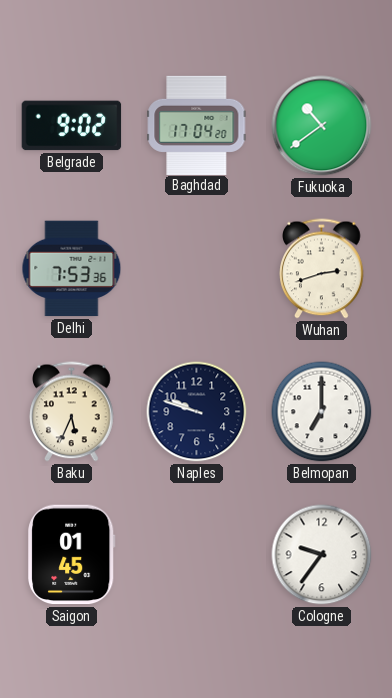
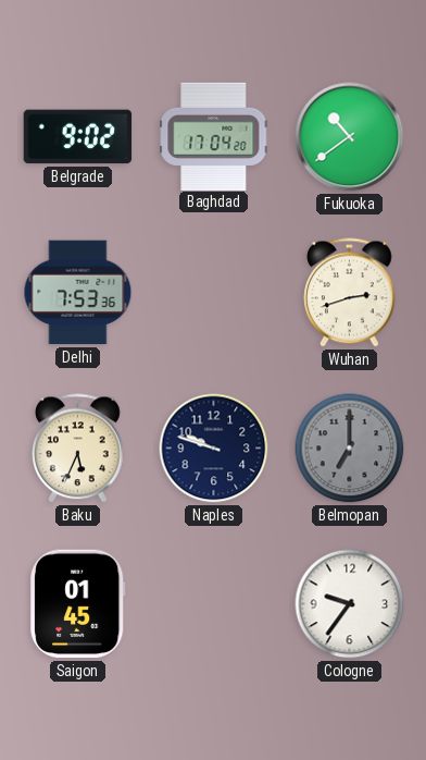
Belmopan dial: white -> grey
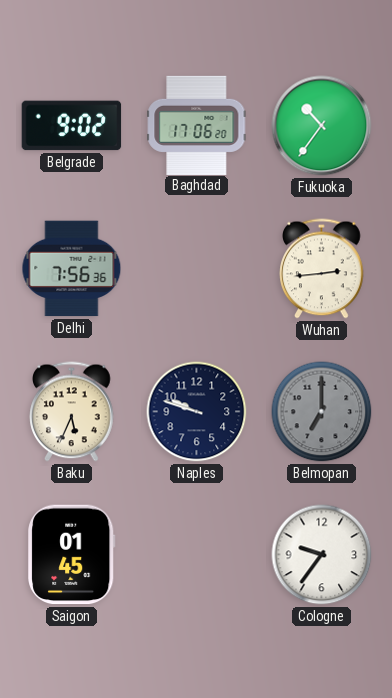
Baghdad: 17:04 -> 17:06
Fukuoka: 10:39 -> 10:36
Delhi: 7:53 -> 7:56
Wuhan: 2:42 -> 2:44
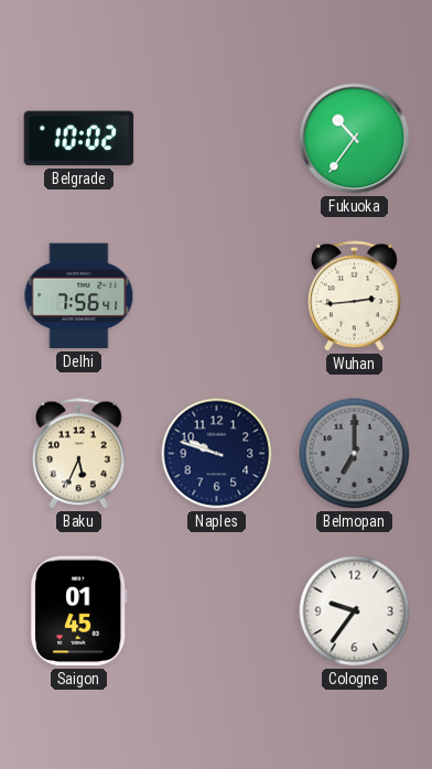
Belgrade: 9:02 -> 10:02
Baghdad: 17:06 -> none
Delhi: 7:56:36 -> 7:56:41
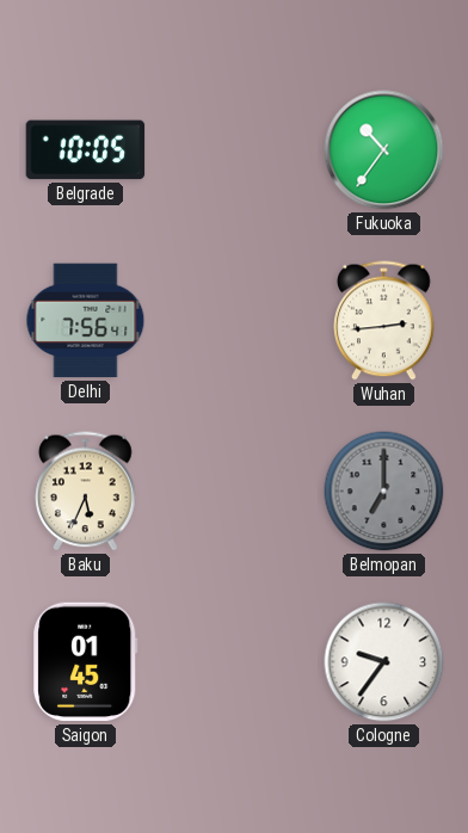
Belgrade: 10:02 -> 10:05
Naples: 9:48 -> none
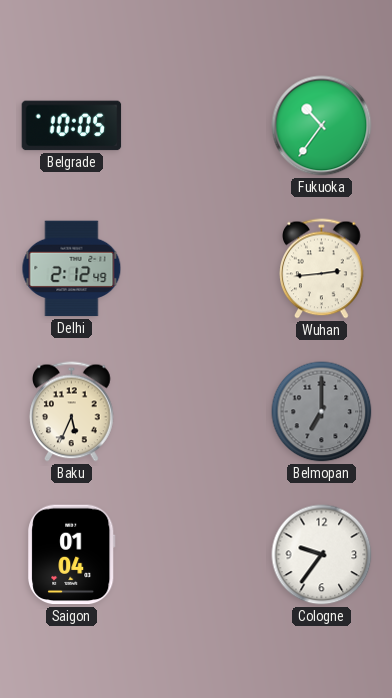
Delhi: 7:56 -> 2:12
Saigon: 01:45 -> 01:04
